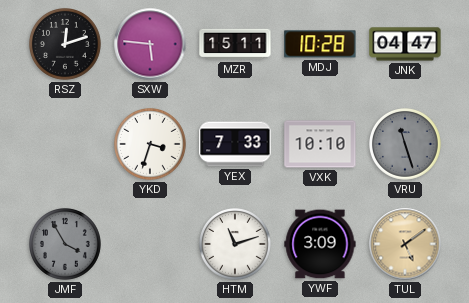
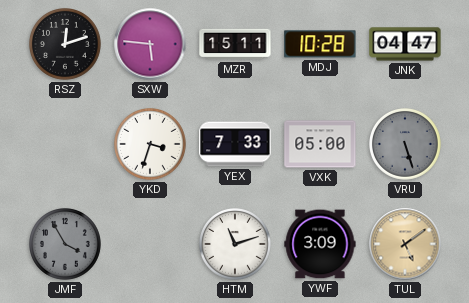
VXK: 10:10 -> 05:00
VRU: 11:27 -> 5:27
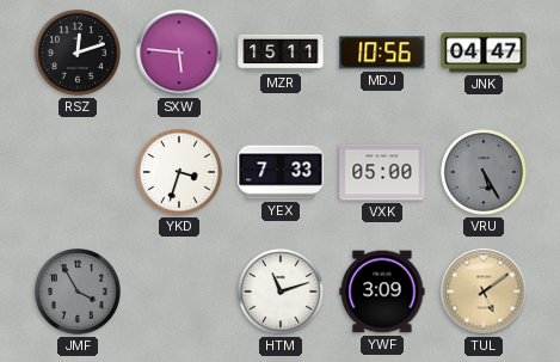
MDJ: 10:28 -> 10:56
VRU: 5:27 -> 5:25
